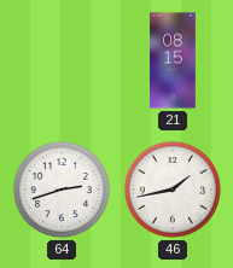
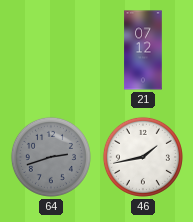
21: 08:15 -> 07:12
64 dial: white -> grey
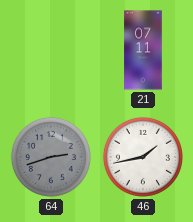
21: 07:12 -> 07:11
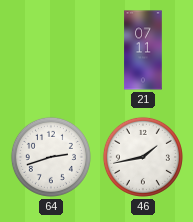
64 dial: grey -> white
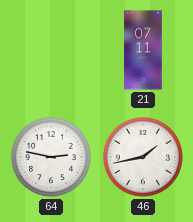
64: 2:42 -> 2:47
